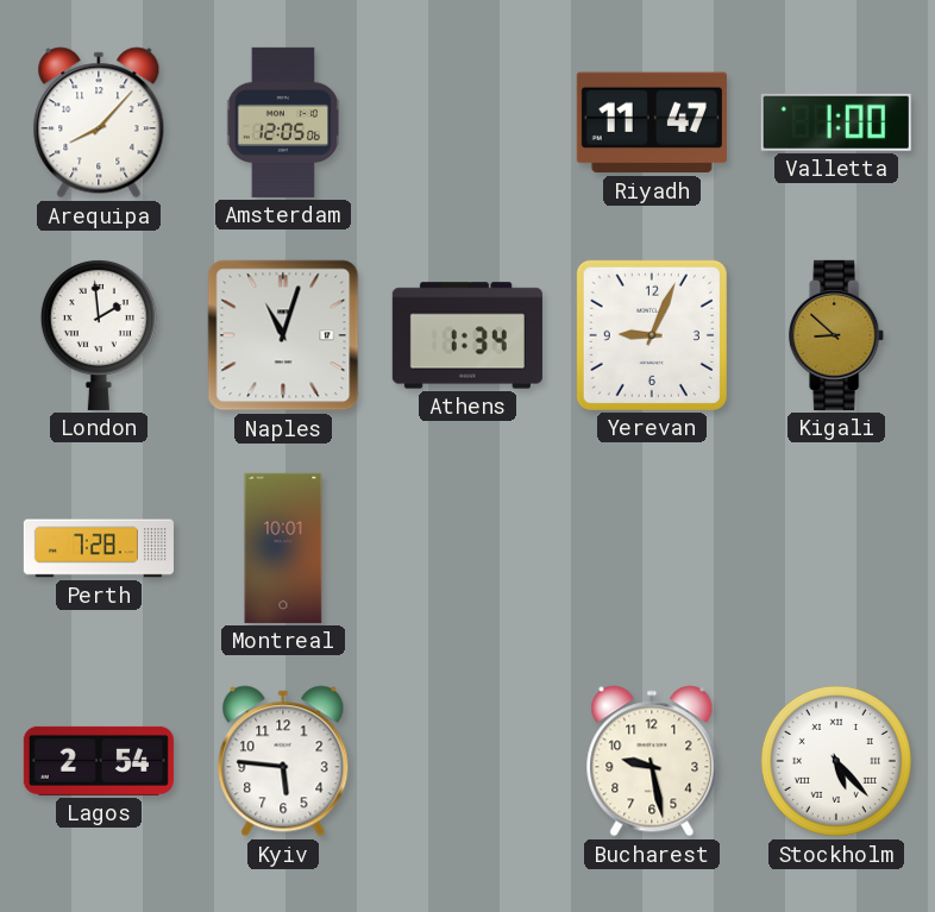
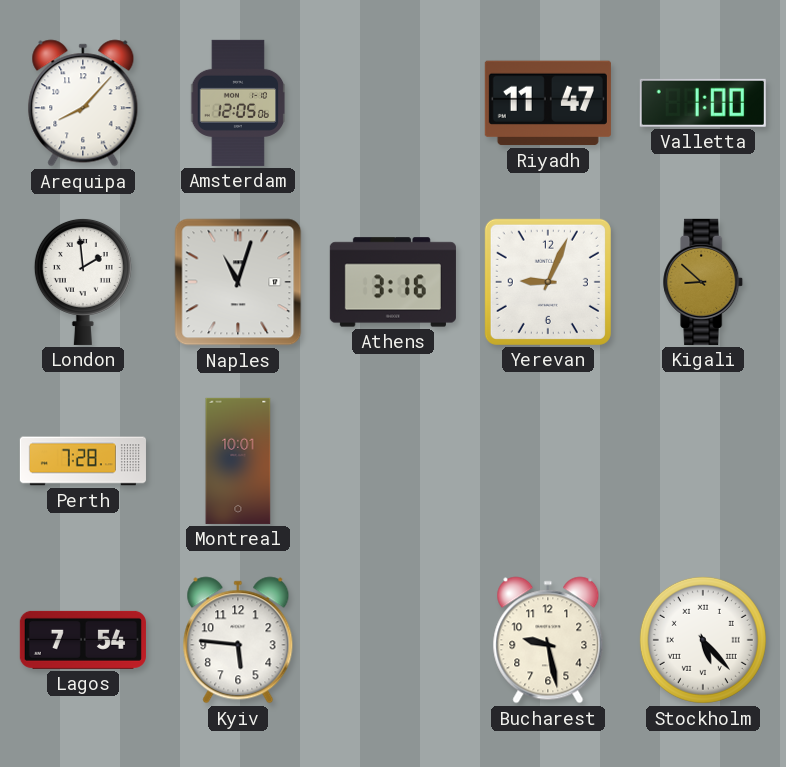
Athens: 1:34 -> 3:16
Lagos: 2:54 -> 7:54
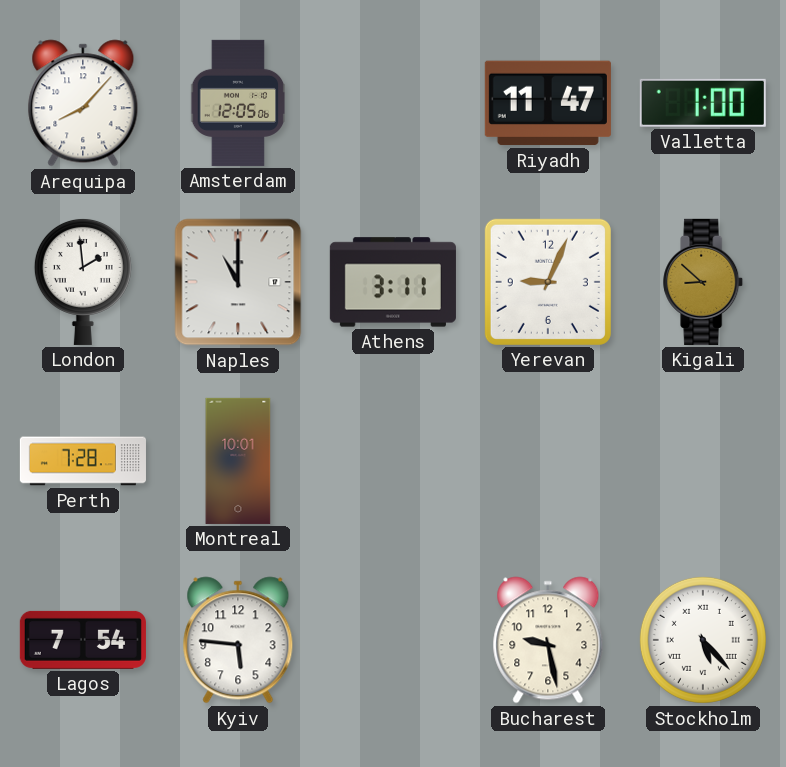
Naples: 11:03 -> 11:00
Athens: 3:16 -> 3:11
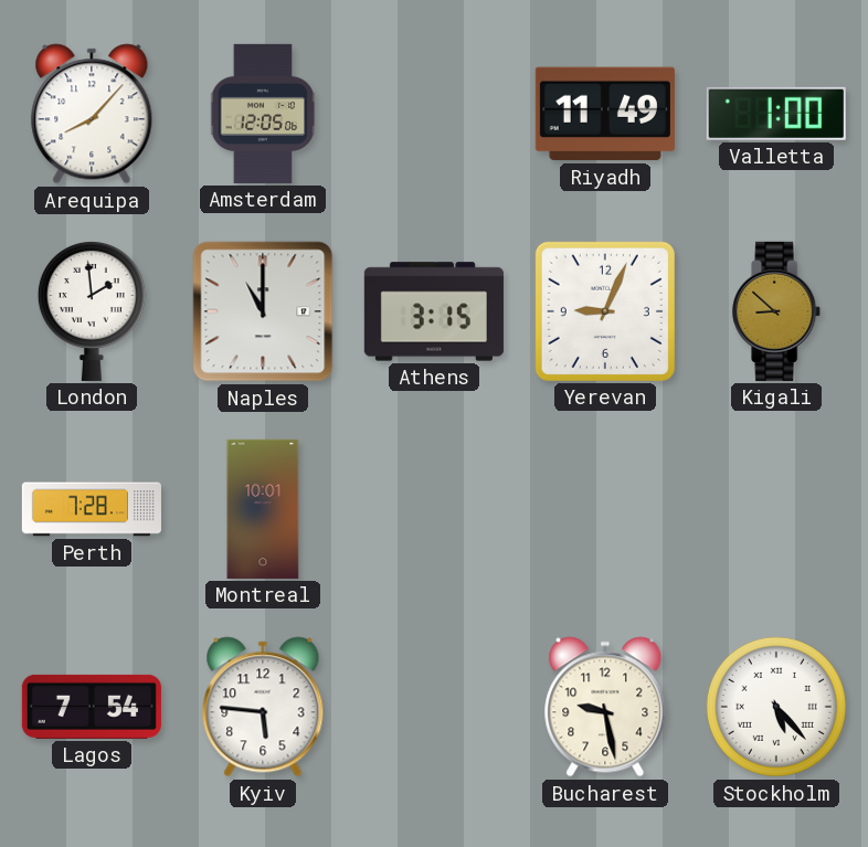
Riyadh: 11:47 -> 11:49
Athens: 3:11 -> 3:15
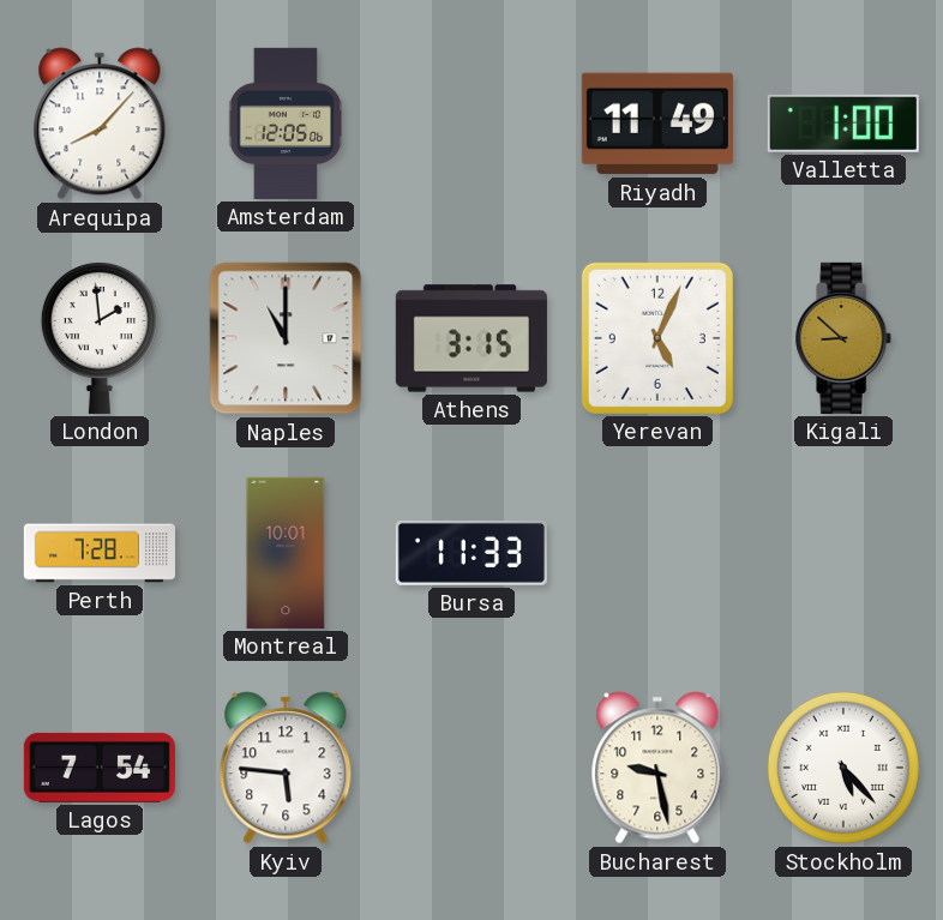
Yerevan: 9:04 -> 5:04
Bursa: none -> 11:33
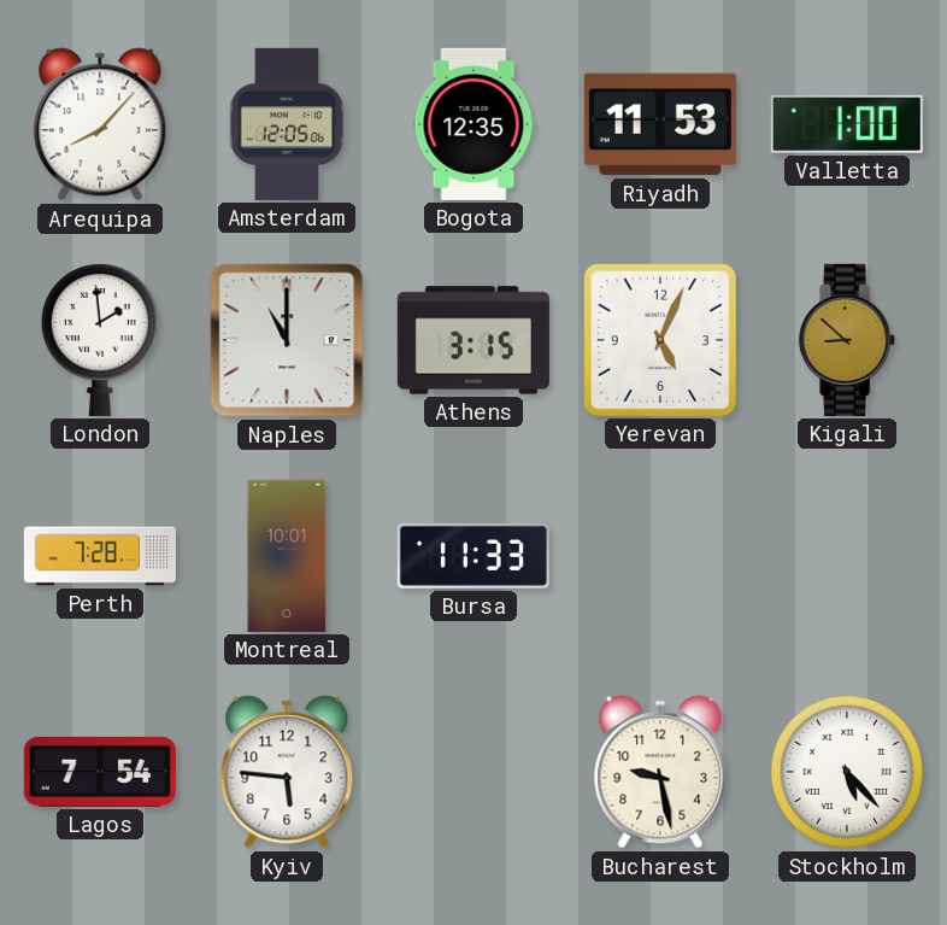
Bogota: none -> 12:35
Riyadh: 11:49 -> 11:53
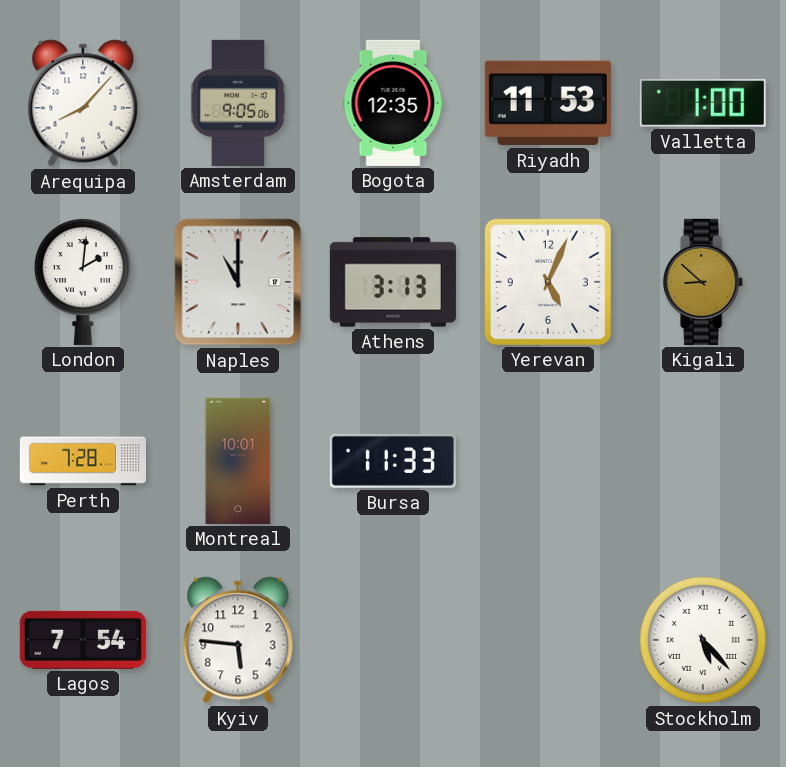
Amsterdam: 12:05 -> 9:05
London: 1:59 -> 2:01
Athens: 3:15 -> 3:13
Bucharest: 9:28 -> none
